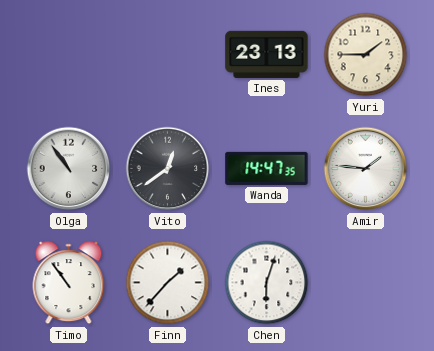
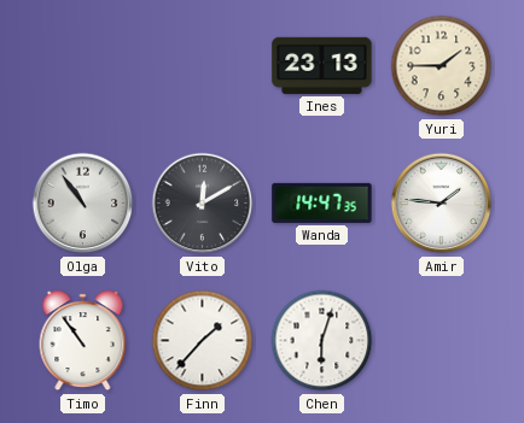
Vito: 12:39 -> 12:10
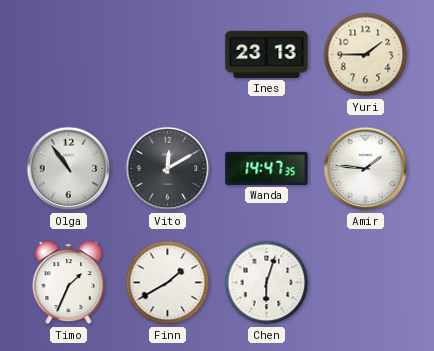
Timo: 10:54 -> 1:34
Finn: 1:37 -> 1:40
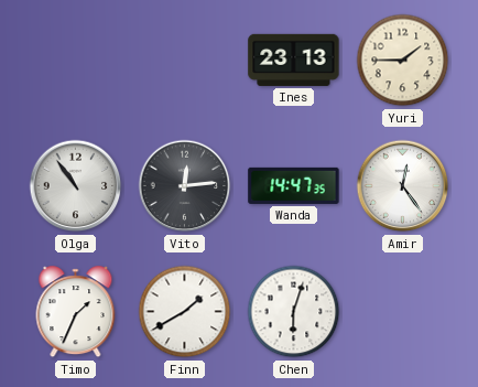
Vito: 12:10 -> 12:14
Amir: 1:46 -> 12:24
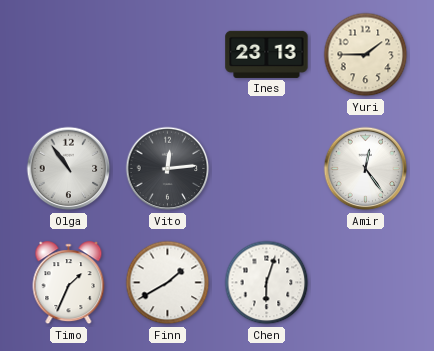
Wanda: 14:47 -> none
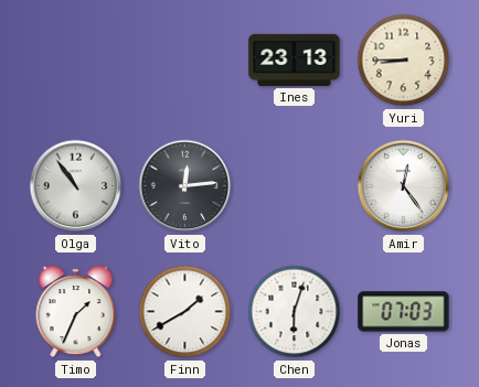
Yuri: 1:45 -> 8:45
Jonas: none -> 07:03
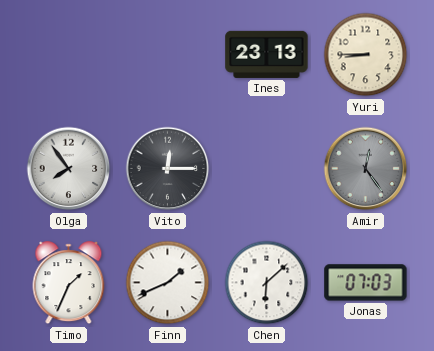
Olga: 10:54 -> 7:54
Vito: 12:14 -> 12:15
Amir dial: white -> grey
Finn: 1:40 -> 1:41
Chen: 6:03 -> 6:08
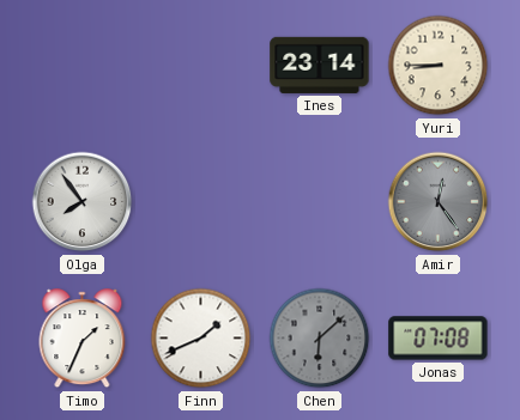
Ines: 23:13 -> 23:14
Vito: 12:15 -> none
Chen dial: white -> grey
Jonas: 07:03 -> 07:08
